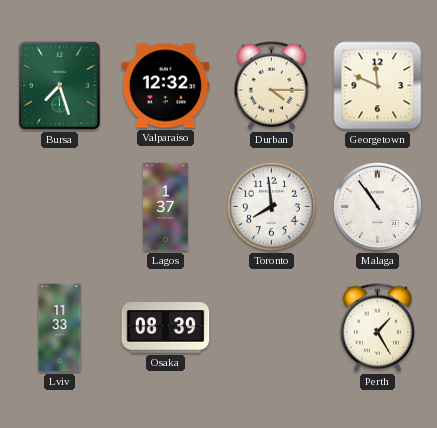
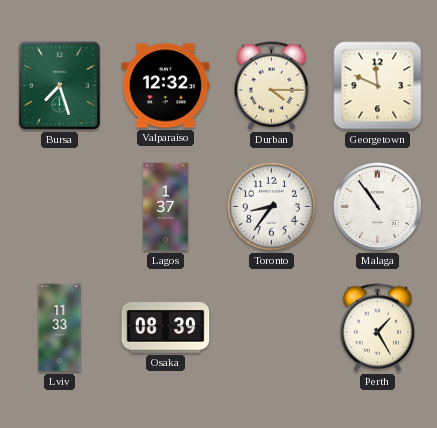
Toronto: 7:59 -> 8:36
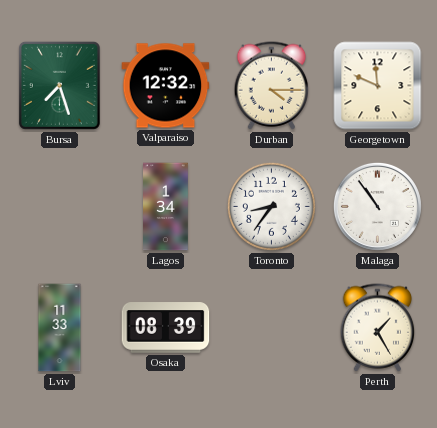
Lagos: 1:37 -> 1:34
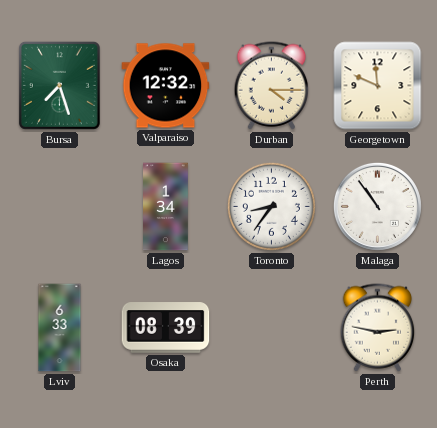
Lviv: 11:33 -> 6:33
Perth: 1:25 -> 2:47
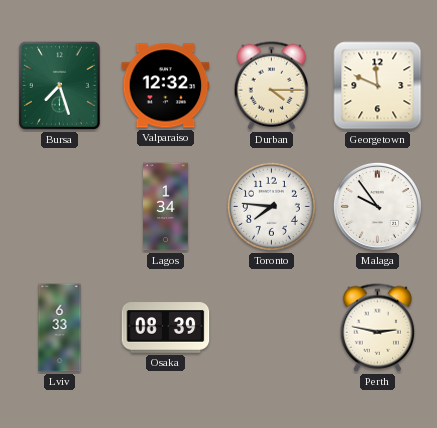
Toronto: 8:36 -> 7:46
Malaga: 10:54 -> 9:54
